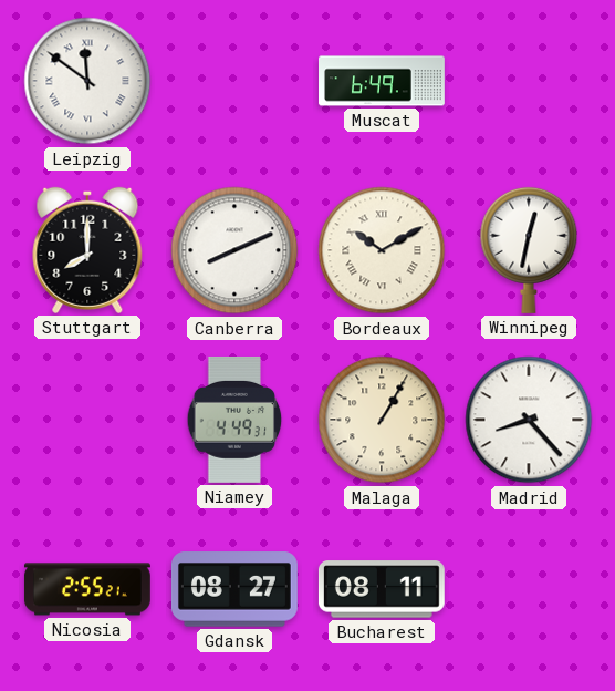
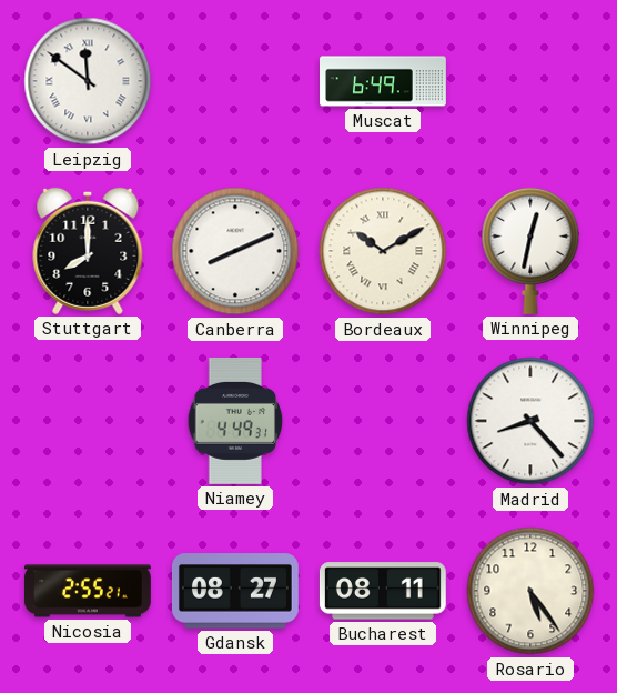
Malaga: 1:05 -> none
Rosario: none -> 5:24
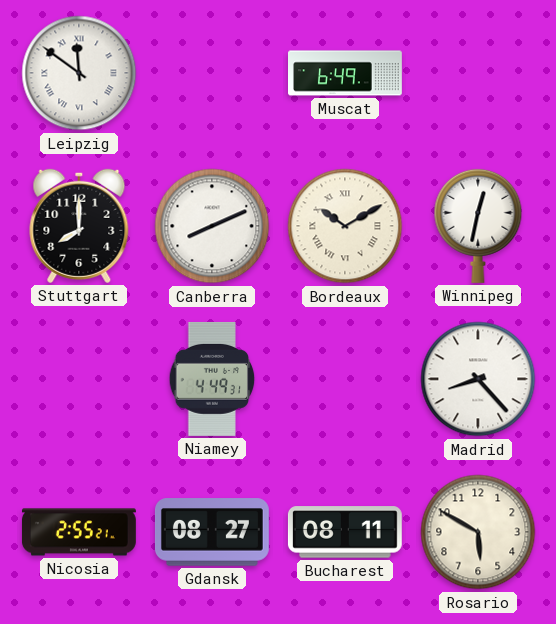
Rosario: 5:24 -> 5:50
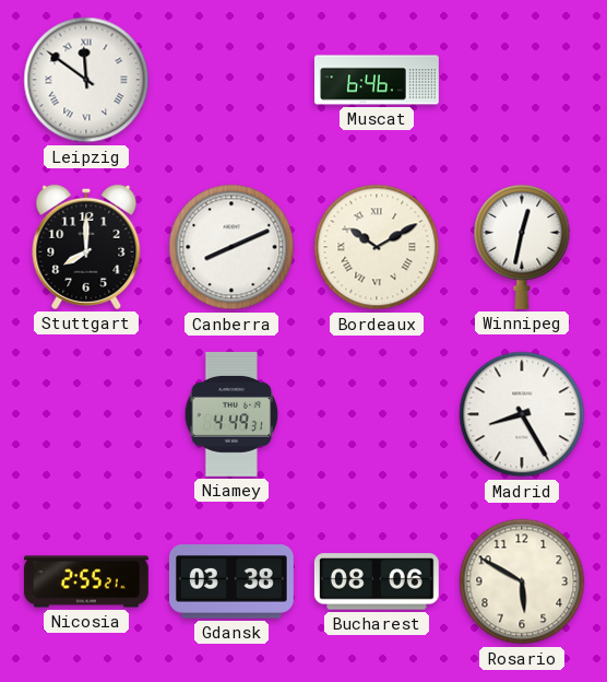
Muscat: 6:49 -> 6:46
Madrid: 8:23 -> 8:25
Gdansk: 08:27 -> 03:38
Bucharest: 08:11 -> 08:06
